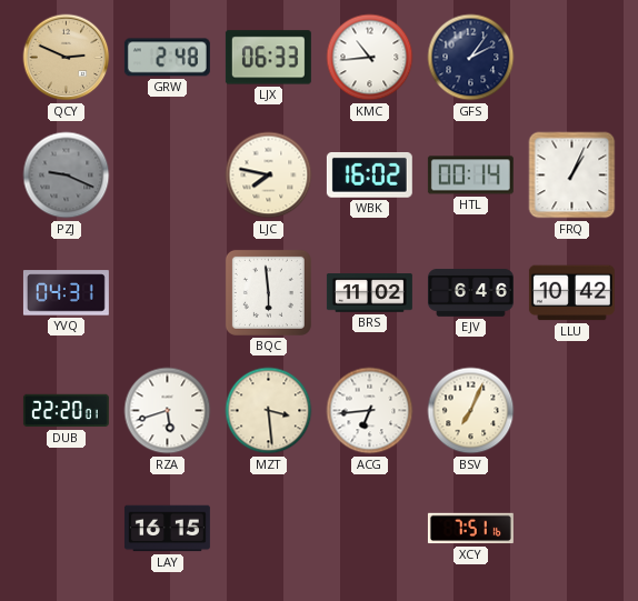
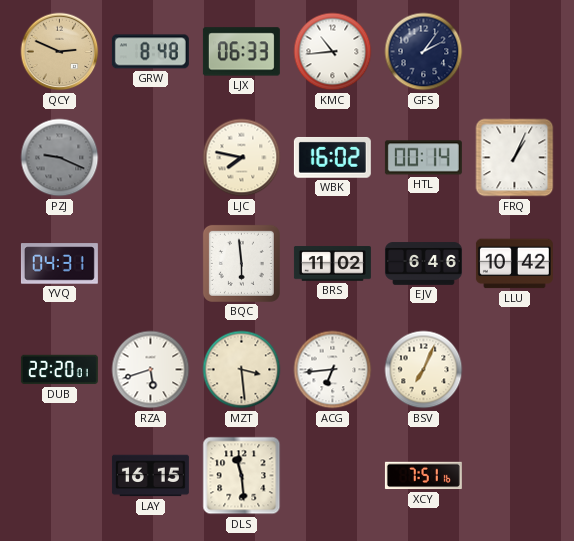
GRW: 2:48 -> 8:48
DLS: none -> 11:29
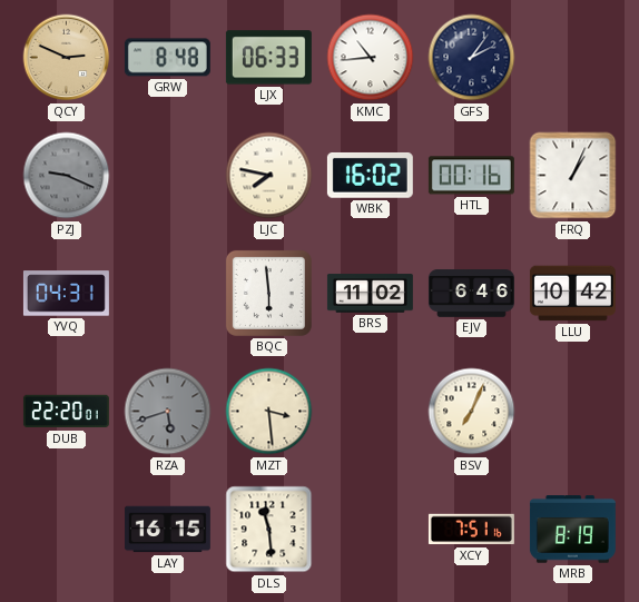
HTL: 00:14 -> 00:16
RZA dial: white -> grey
ACG: 6:44 -> none
MRB: none -> 8:19
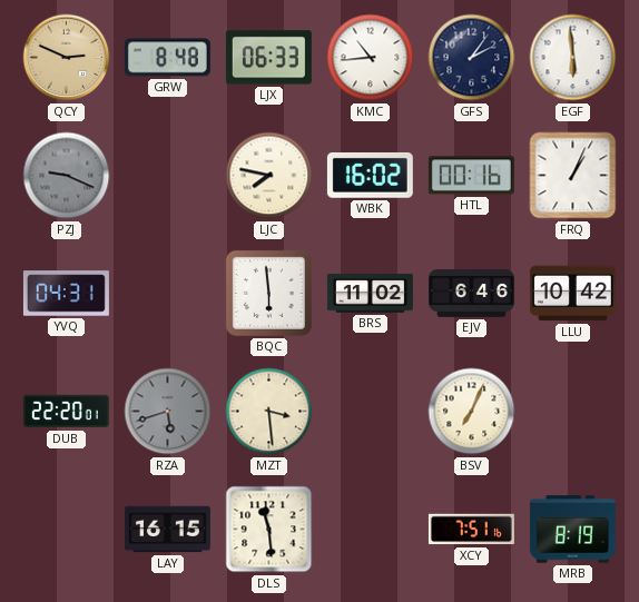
EGF: none -> 5:59
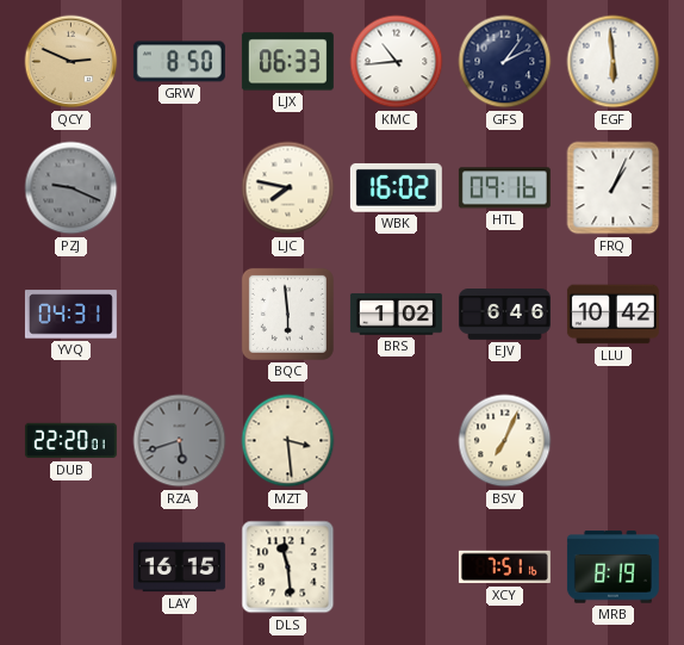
GRW: 8:48 -> 8:50
HTL: 00:16 -> 09:16
BRS: 11:02 -> 1:02
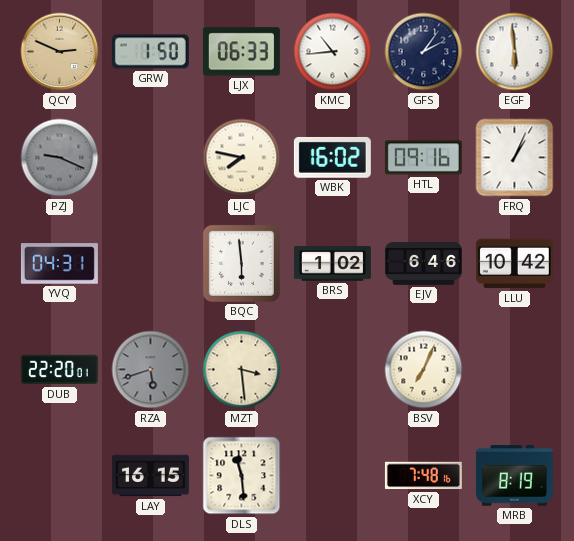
GRW: 8:50 -> 1:50
XCY: 7:51 -> 7:48
